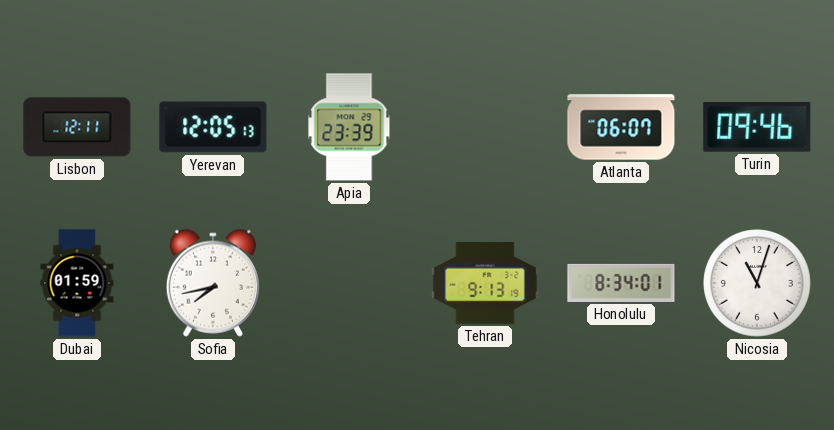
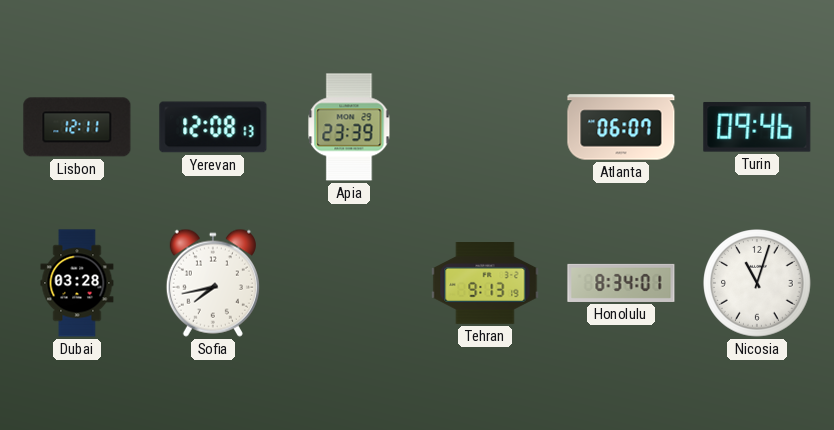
Yerevan: 12:05 -> 12:08
Dubai: 01:59 -> 03:28
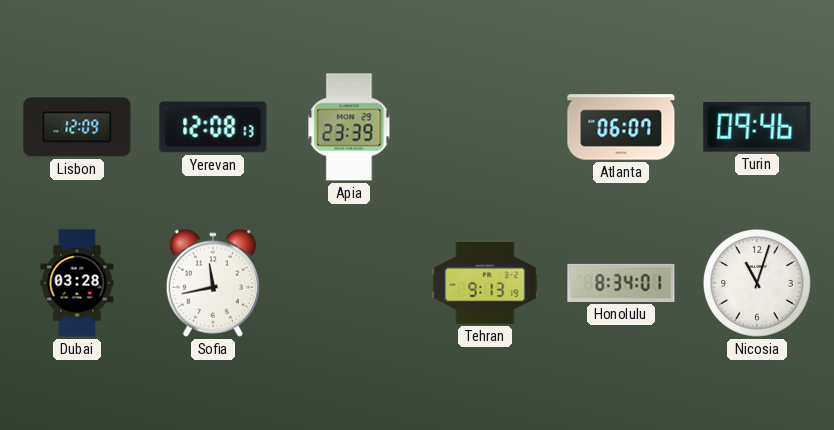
Lisbon: 12:11 -> 12:09
Sofia: 7:43 -> 11:43
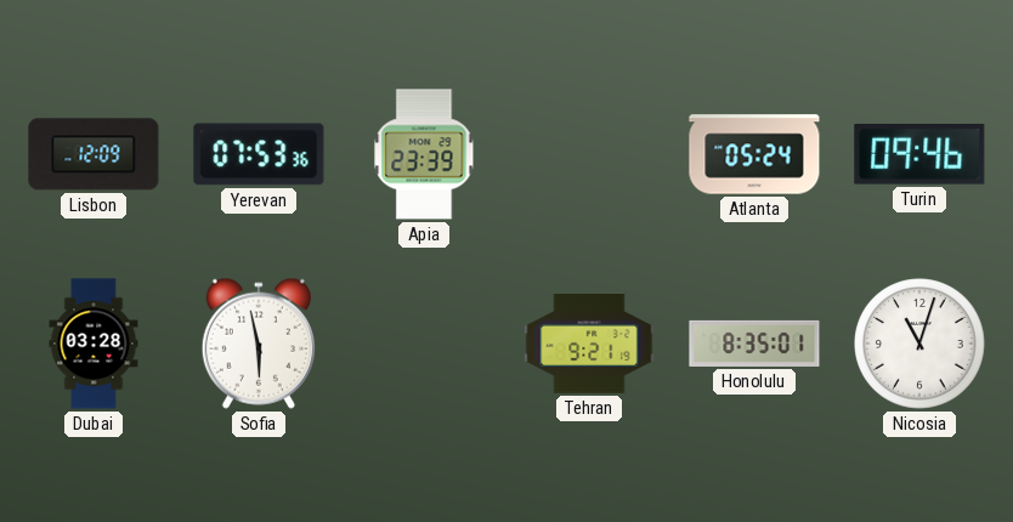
Yerevan: 12:08 -> 07:53
Atlanta: 06:07 -> 05:24
Sofia: 11:43 -> 5:58
Tehran: 9:13 -> 9:21
Honolulu: 8:34 -> 8:35
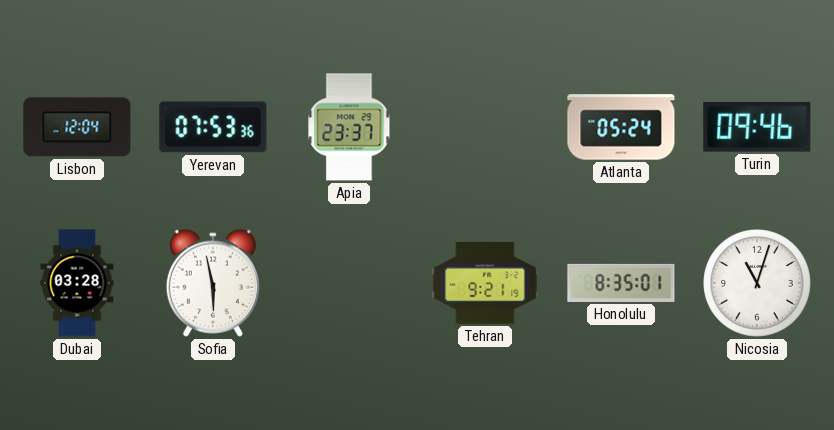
Lisbon: 12:09 -> 12:04
Apia: 23:39 -> 23:37
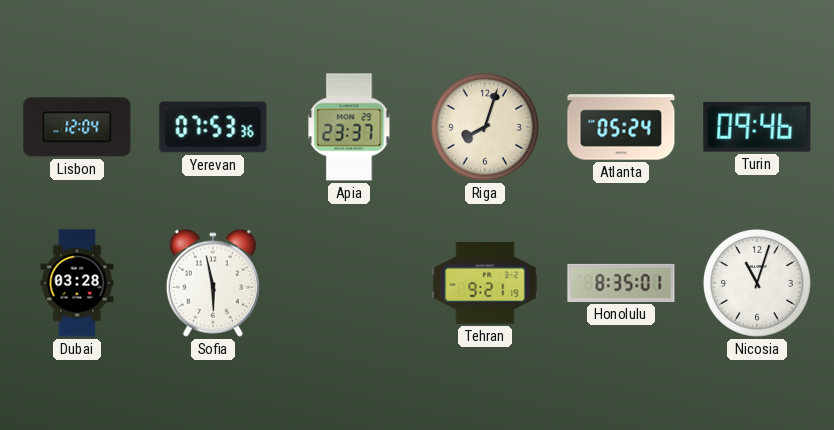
Riga: none -> 8:03
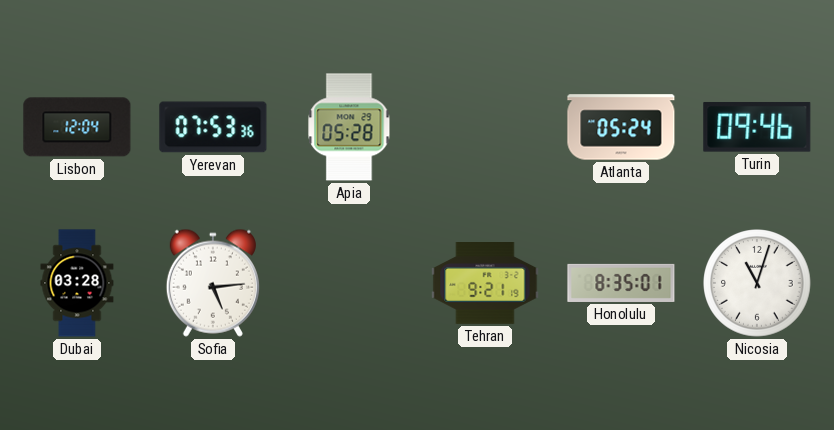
Apia: 23:37 -> 05:28
Riga: 8:03 -> none
Sofia: 5:58 -> 5:14
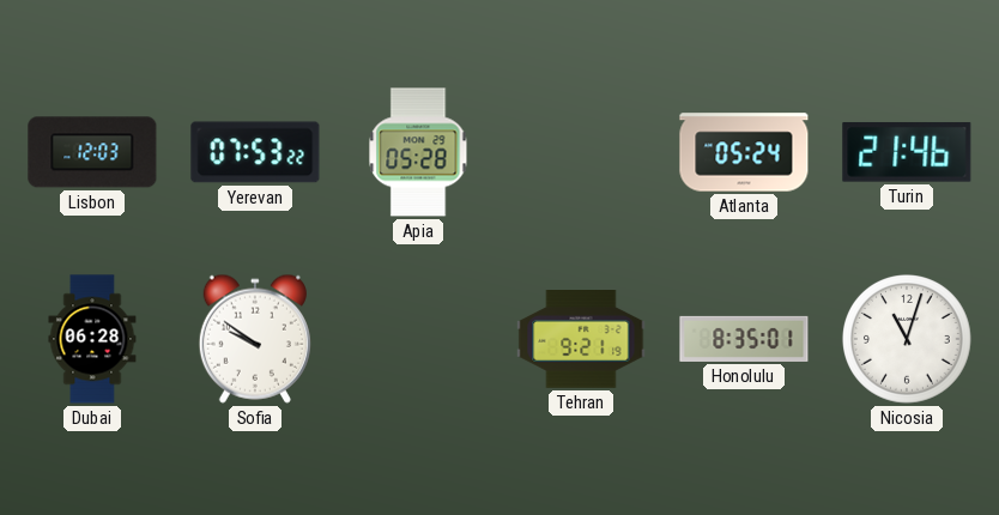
Lisbon: 12:04 -> 12:03
Yerevan: 07:53:36 -> 07:53:22
Turin: 09:46 -> 21:46
Dubai: 03:28 -> 06:28
Sofia: 5:14 -> 9:51
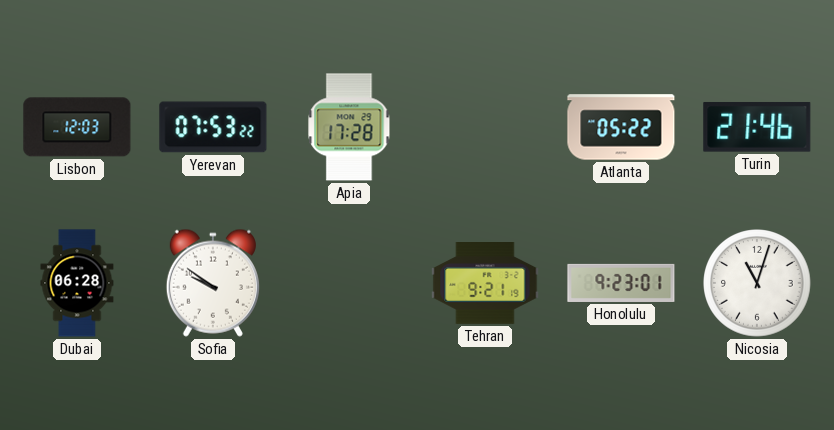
Apia: 05:28 -> 17:28
Atlanta: 05:24 -> 05:22
Honolulu: 8:35 -> 9:23
